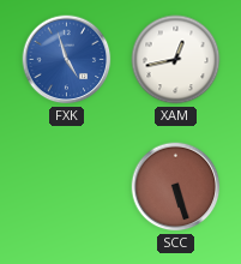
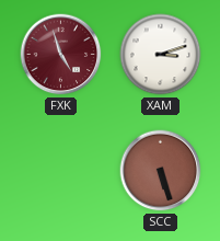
FXK dial: blue -> burgundy
XAM: 12:43 -> 3:12
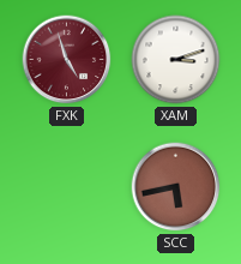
SCC: 5:27 -> 5:43
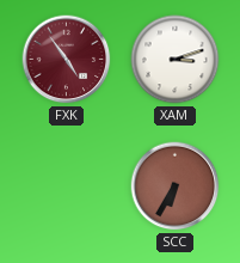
FXK: 4:57 -> 4:54
SCC: 5:43 -> 6:35
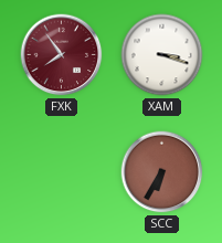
FXK: 4:54 -> 7:54
XAM: 3:12 -> 3:18
